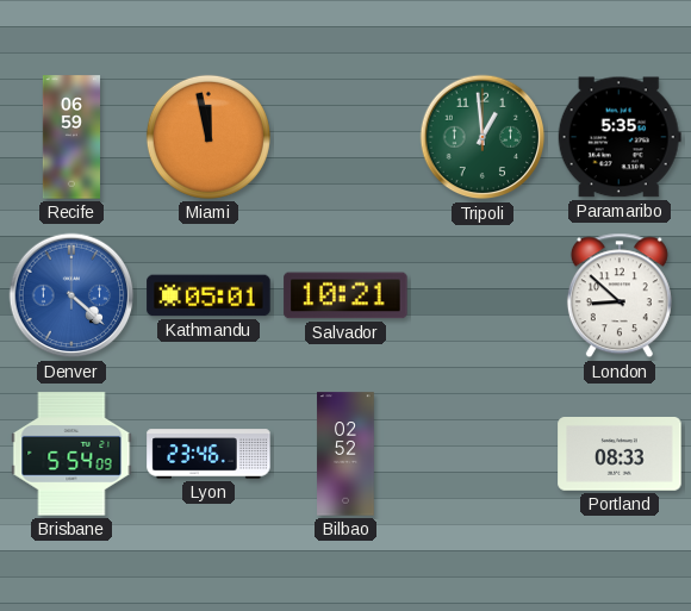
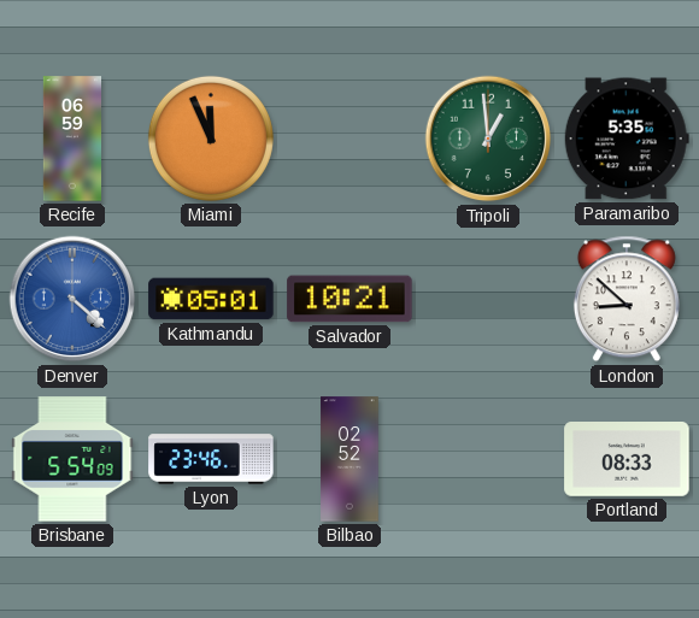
Miami: 11:58 -> 11:56
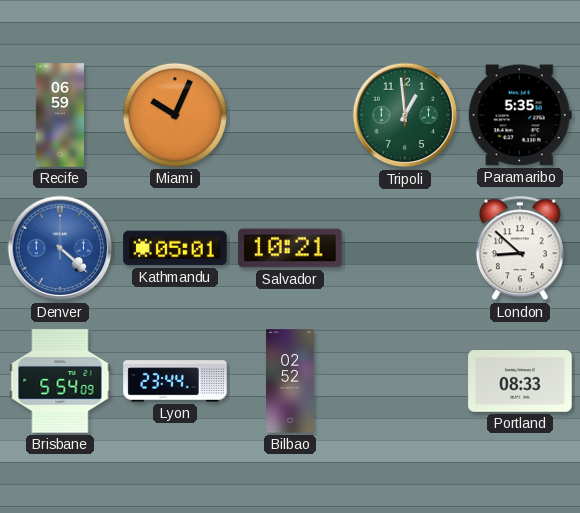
Miami: 11:56 -> 10:04
Lyon: 23:46 -> 23:44
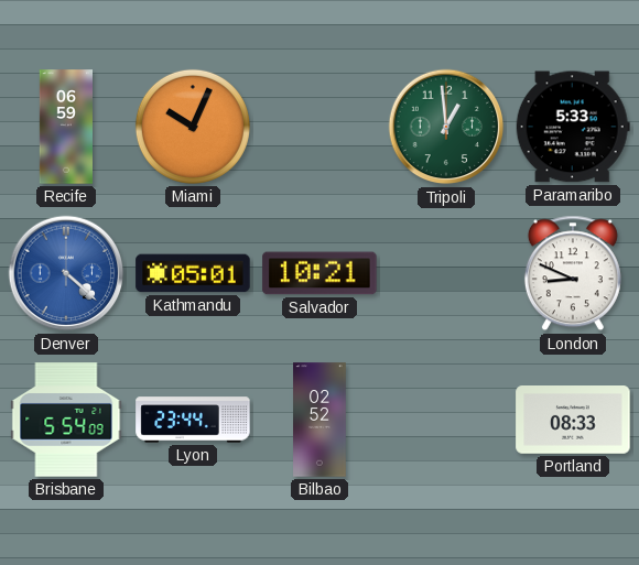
Paramaribo: 5:35 -> 5:33
London: 8:52 -> 8:49
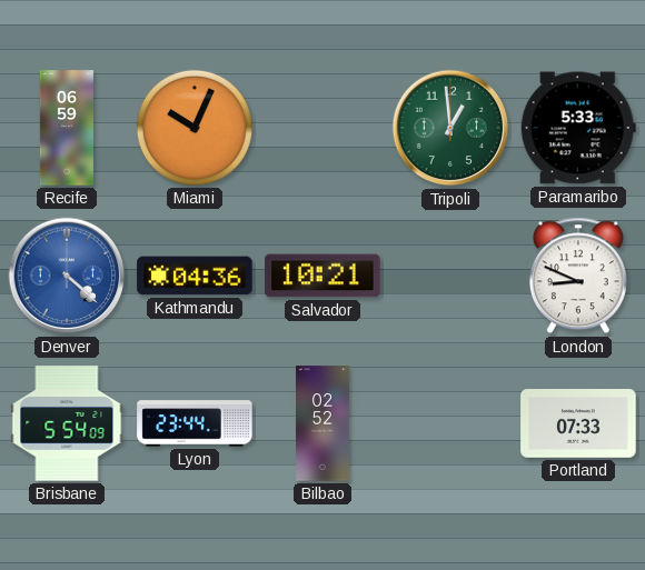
Kathmandu: 05:01 -> 04:36
Portland: 08:33 -> 07:33
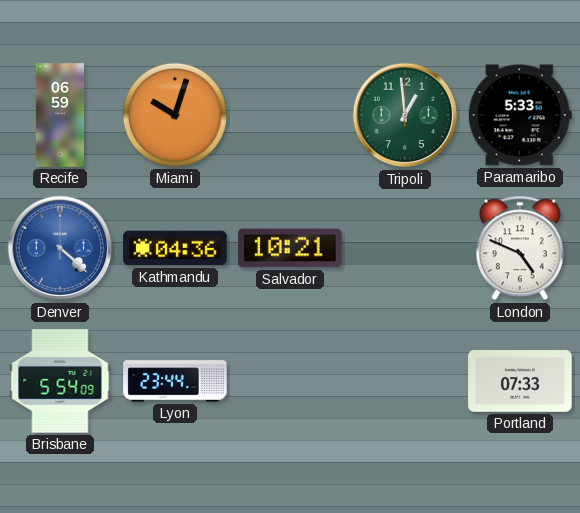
Miami: 10:04 -> 10:03
London: 8:49 -> 4:49
Bilbao: 02:52 -> none
